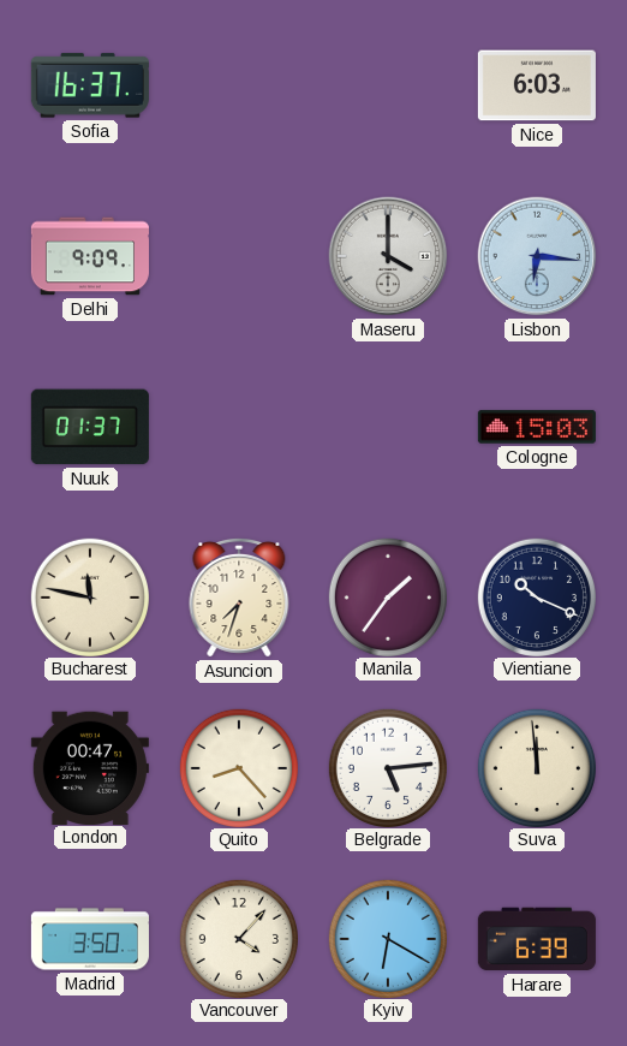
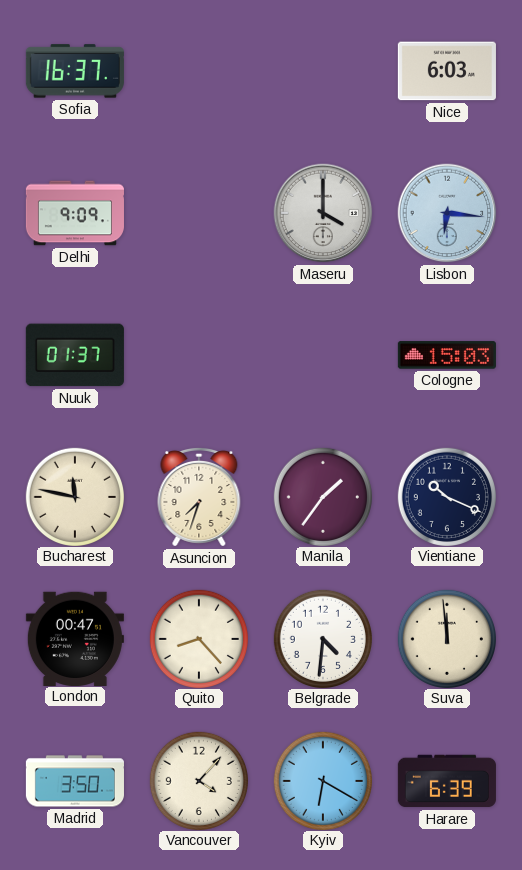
Belgrade: 5:14 -> 4:31
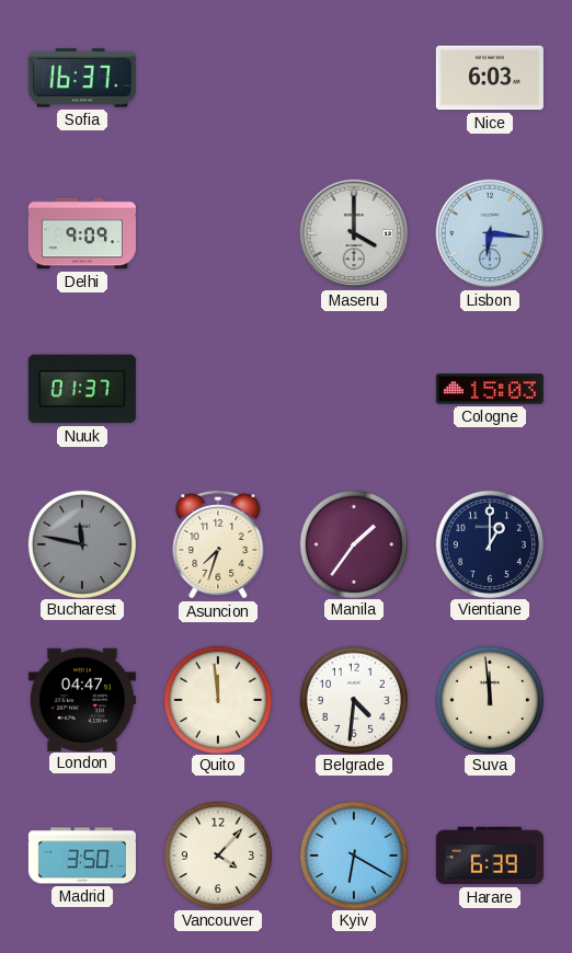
Bucharest dial: cream -> grey
Vientiane: 10:19 -> 1:00
London: 00:47 -> 04:47
Quito: 8:23 -> 11:59
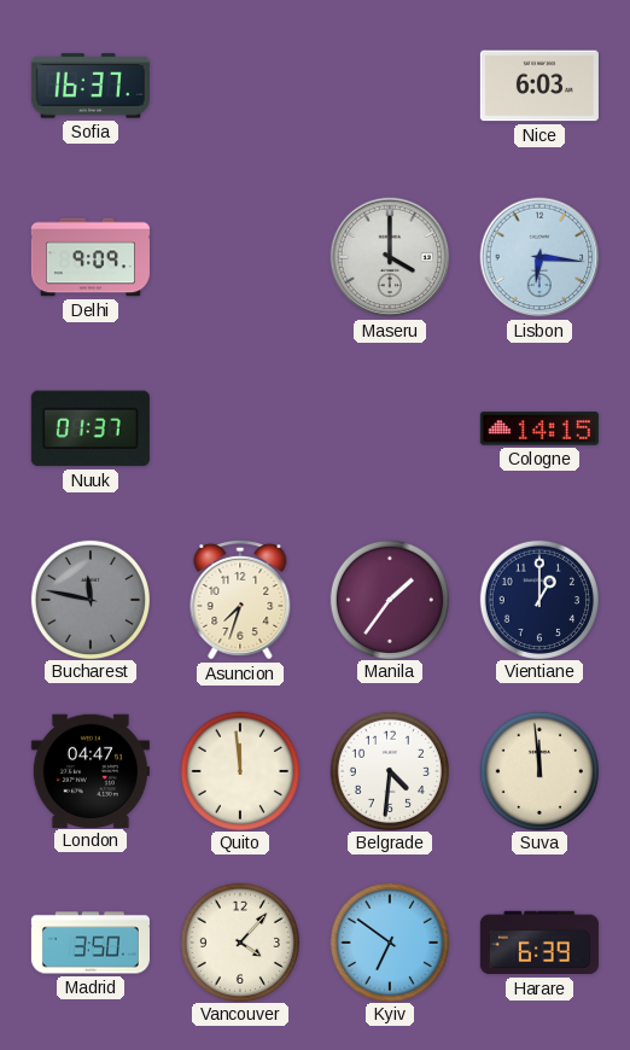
Cologne: 15:03 -> 14:15
Kyiv: 6:20 -> 6:51
